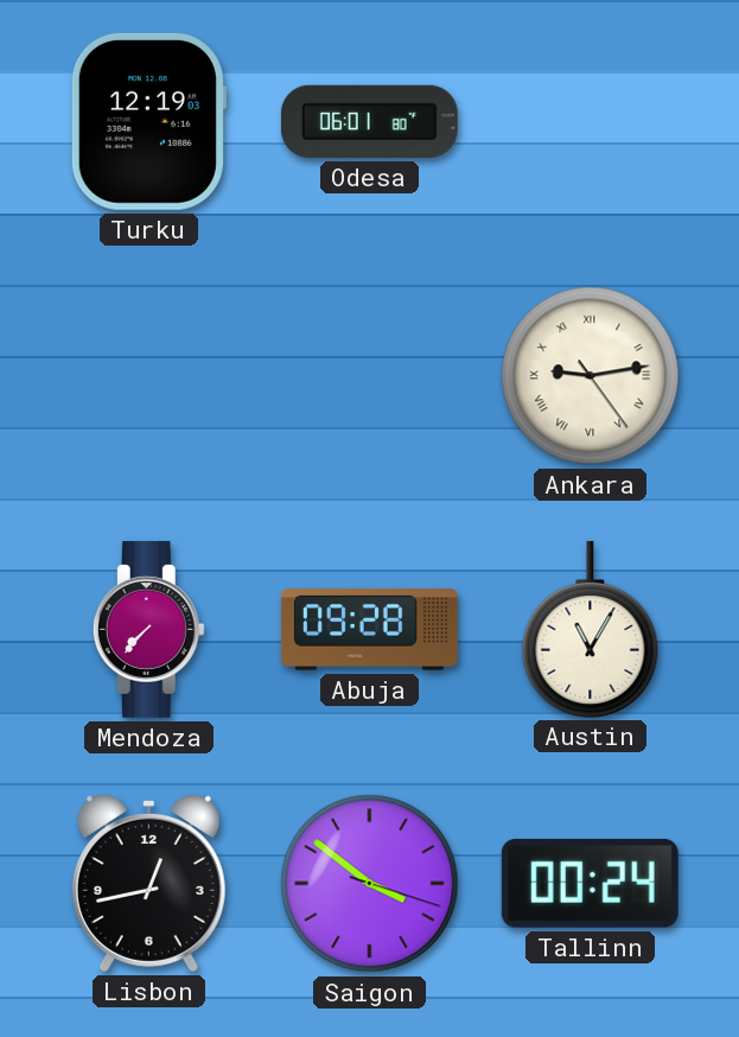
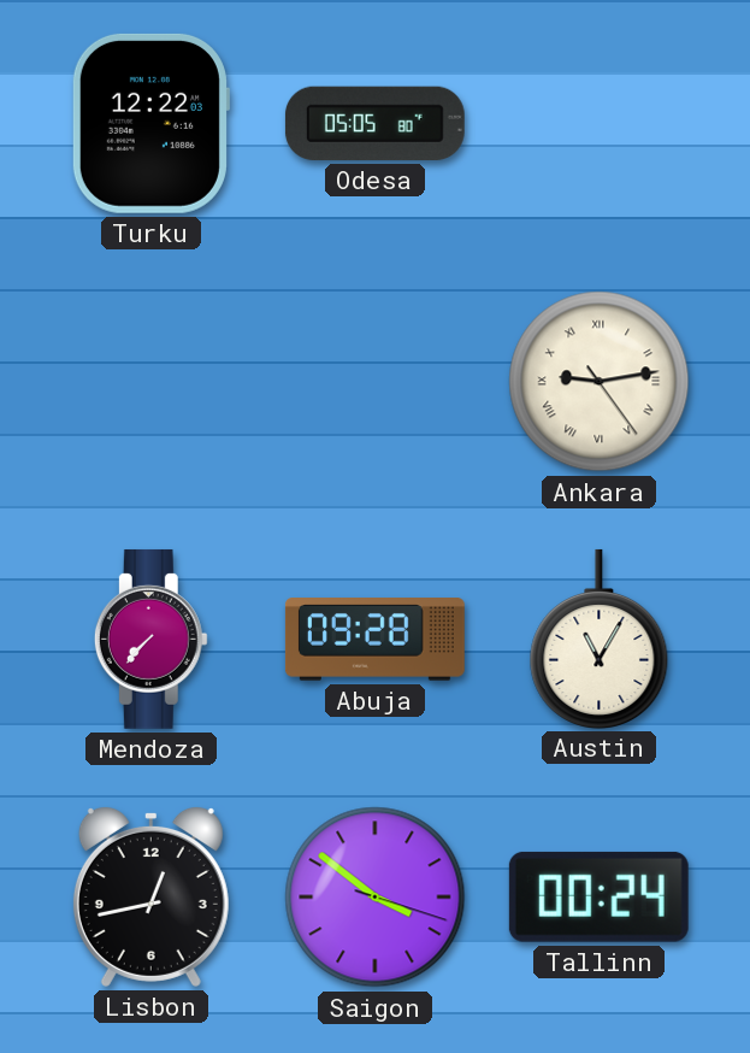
Turku: 12:19 -> 12:22
Odesa: 06:01 -> 05:05
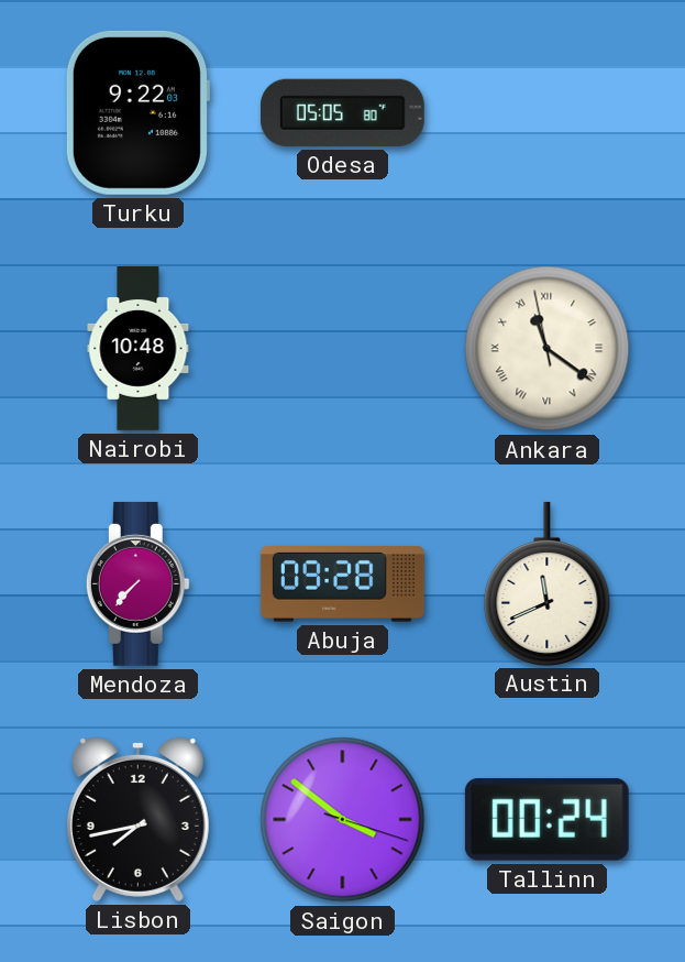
Turku: 12:22 -> 9:22
Nairobi: none -> 10:48
Ankara: 9:13 -> 11:20
Austin: 11:05 -> 11:41
Lisbon: 12:43 -> 7:43
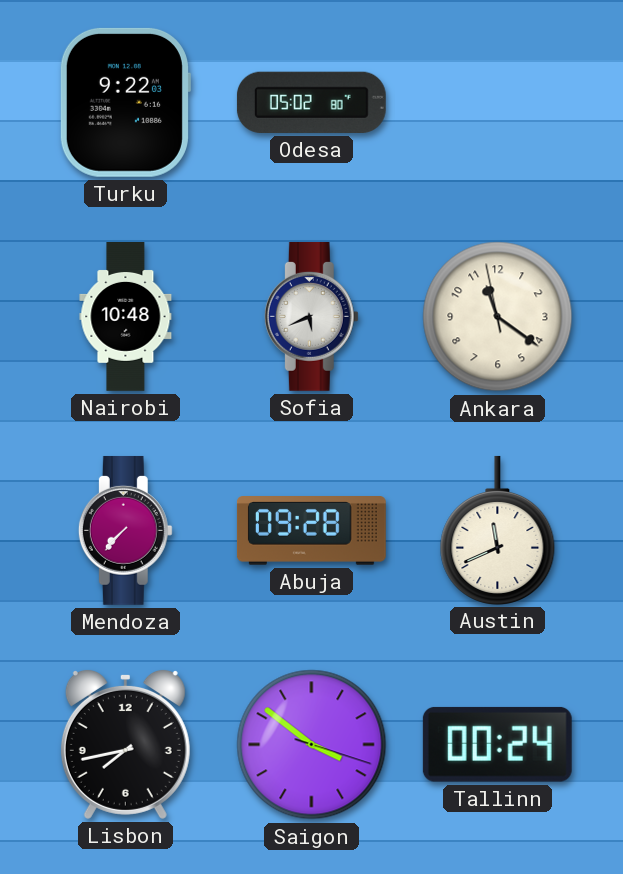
Odesa: 05:05 -> 05:02
Sofia: none -> 5:41
Ankara numerals: Roman -> Arabic
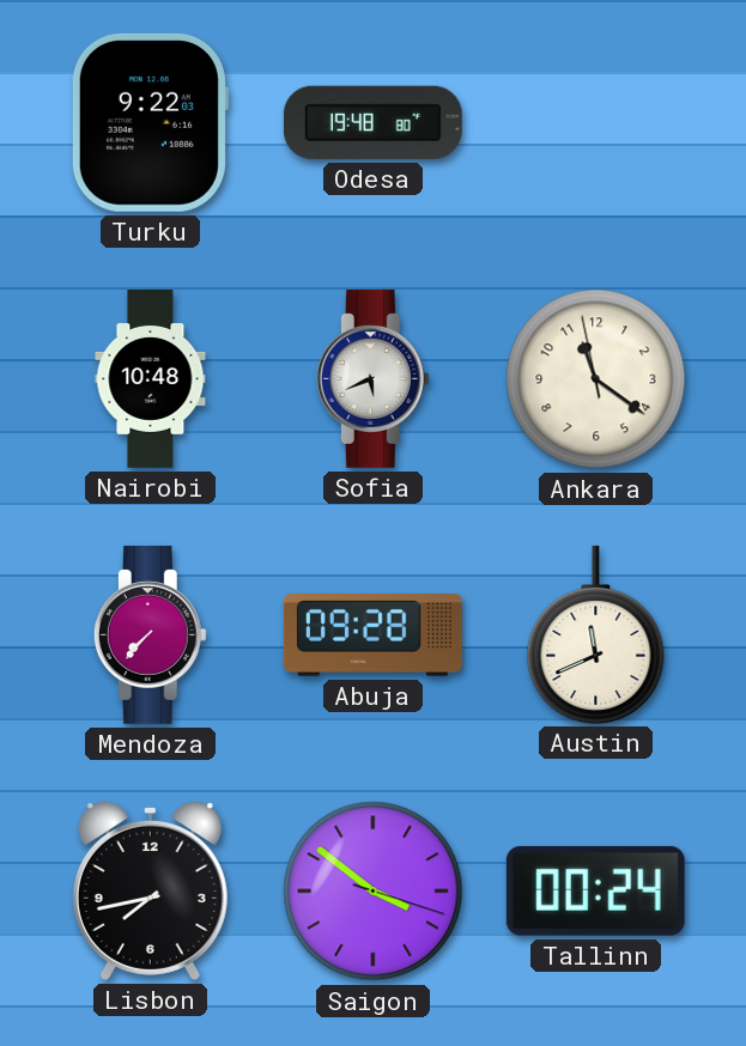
Odesa: 05:02 -> 19:48
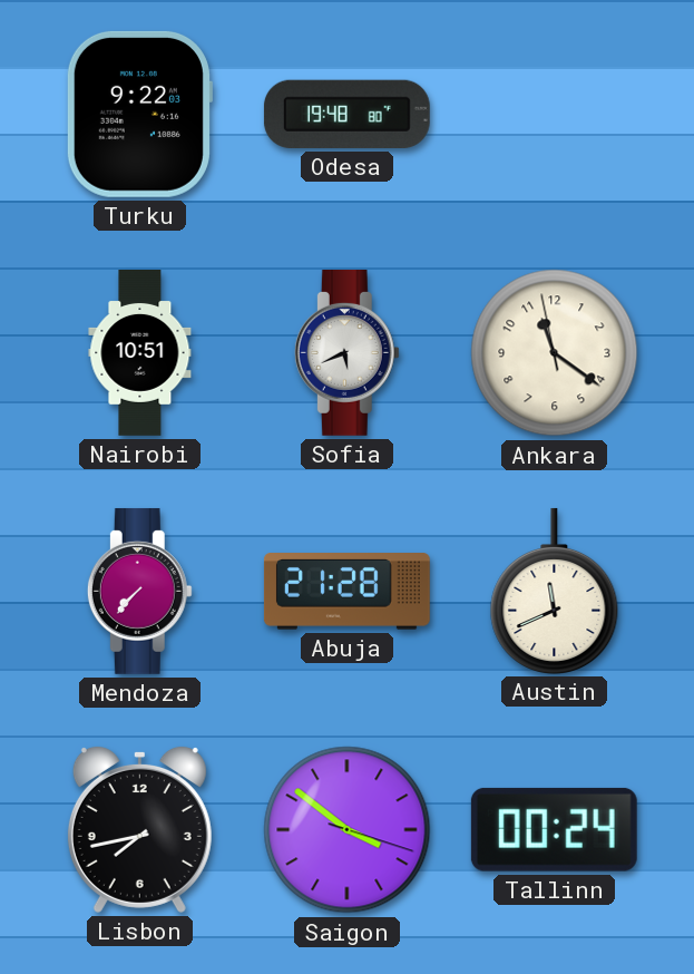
Nairobi: 10:48 -> 10:51
Abuja: 09:28 -> 21:28
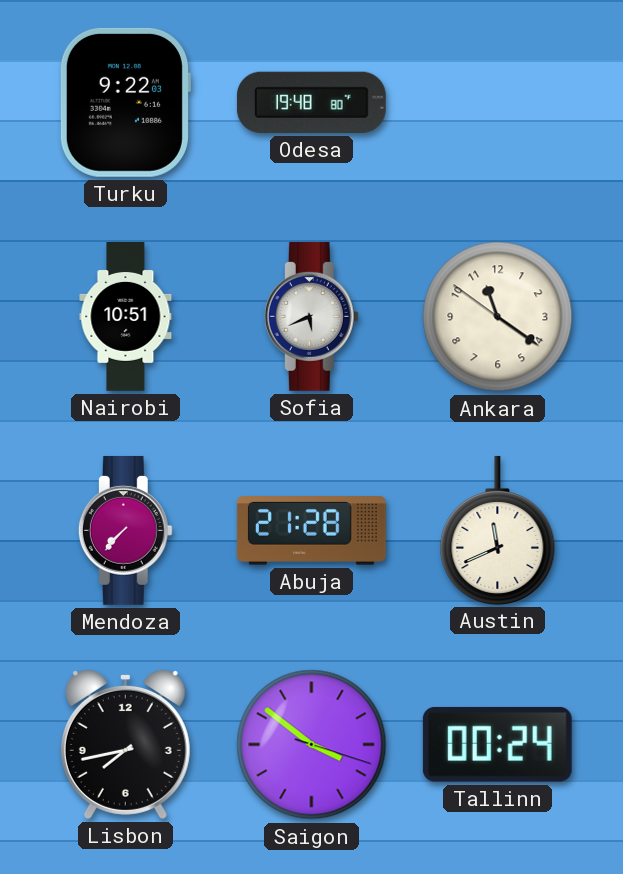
Ankara: 11:20:58 -> 11:20:51
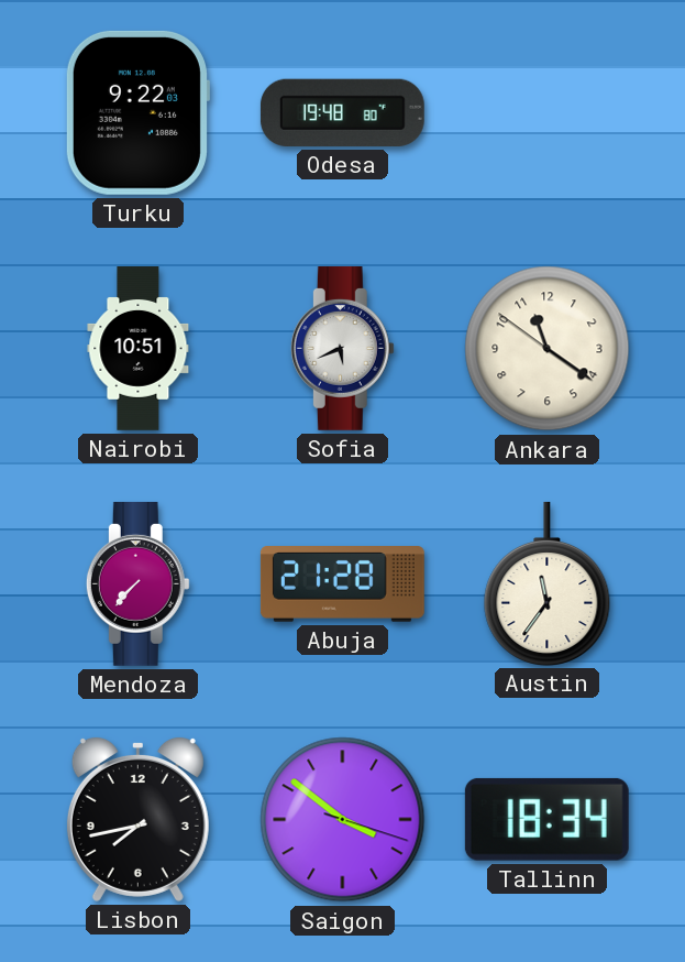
Austin: 11:41 -> 11:36
Tallinn: 00:24 -> 18:34
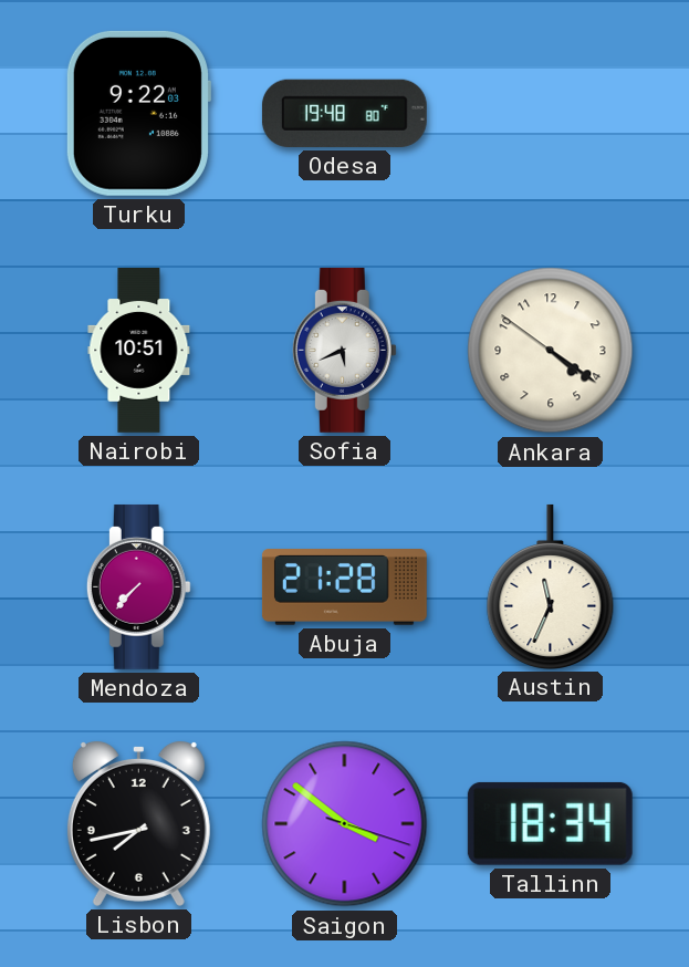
Ankara: 11:20 -> 4:20
Austin: 11:36 -> 11:34
